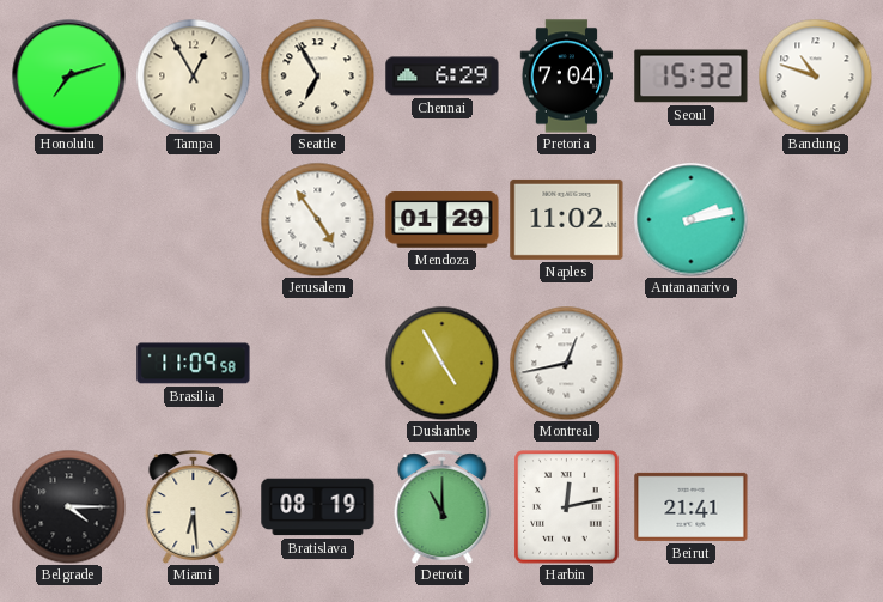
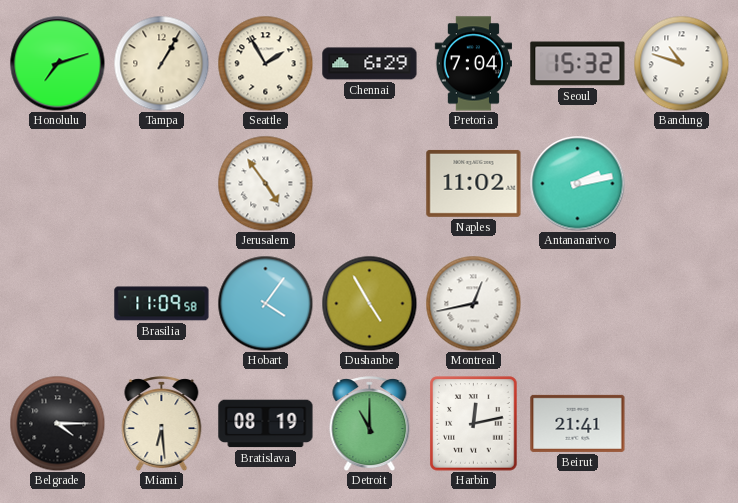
Tampa: 12:55 -> 1:05
Seattle: 6:55 -> 1:55
Mendoza: 01:29 -> none
Hobart: none -> 4:06
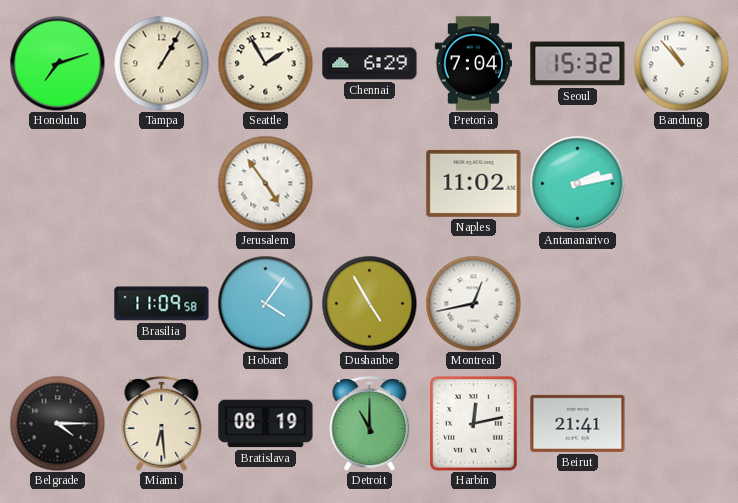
Bandung: 10:48 -> 10:53
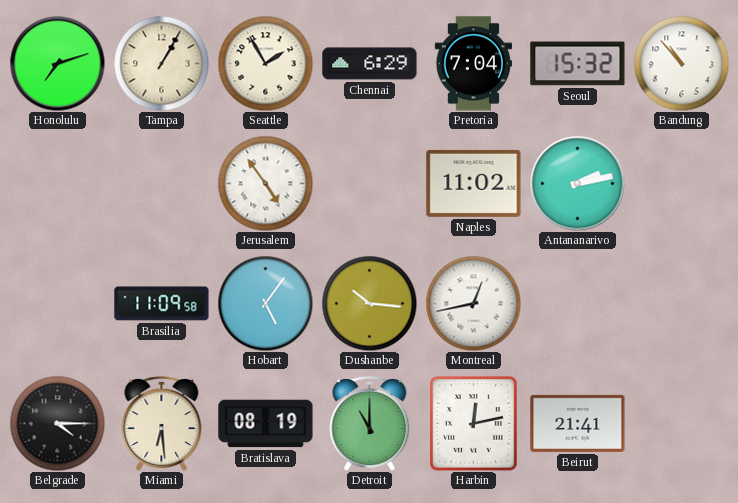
Hobart: 4:06 -> 5:06
Dushanbe: 4:55 -> 10:16
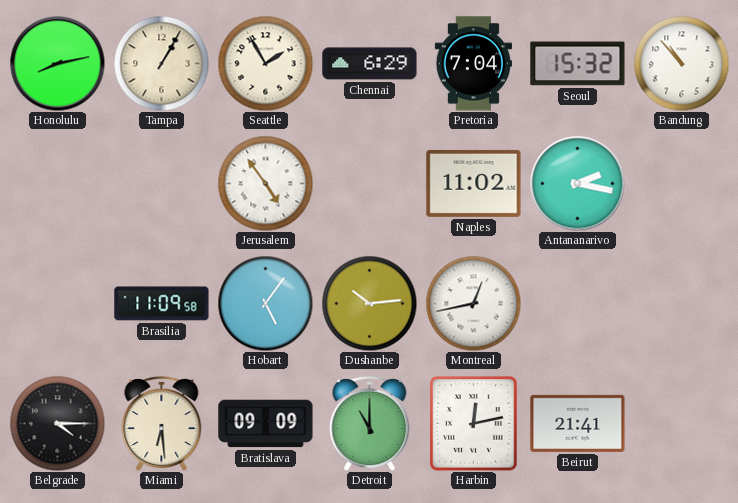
Honolulu: 7:12 -> 8:13
Antananarivo: 2:13 -> 2:17
Dushanbe: 10:16 -> 10:14
Bratislava: 08:19 -> 09:09
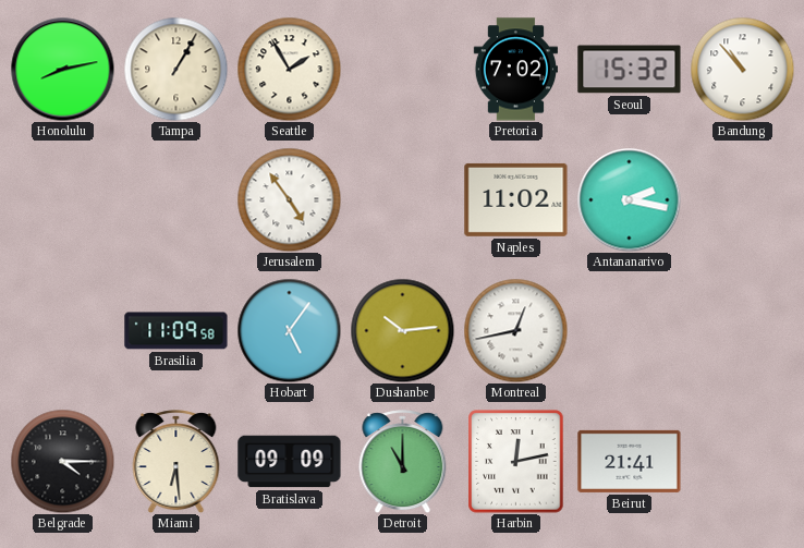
Chennai: 6:29 -> none
Pretoria: 7:04 -> 7:02
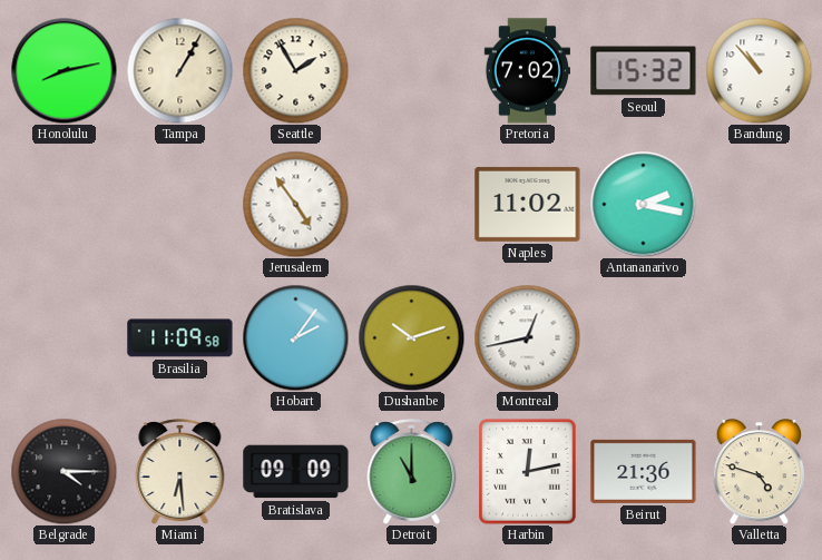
Hobart: 5:06 -> 2:06
Dushanbe: 10:14 -> 10:12
Beirut: 21:41 -> 21:36
Valletta: none -> 4:48
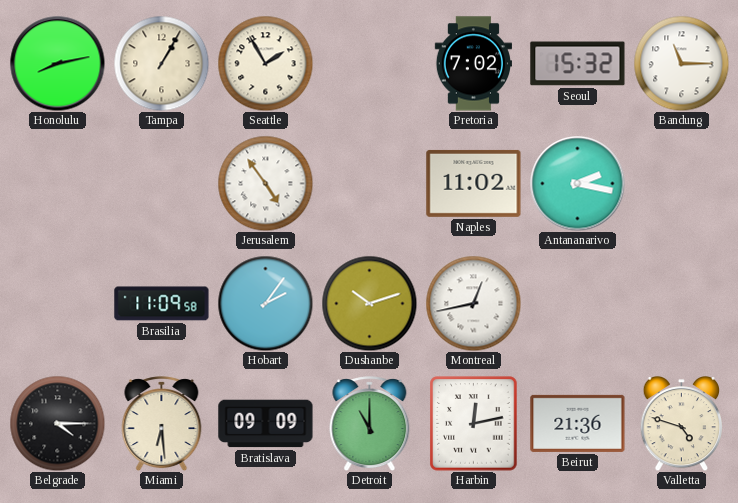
Bandung: 10:53 -> 11:15
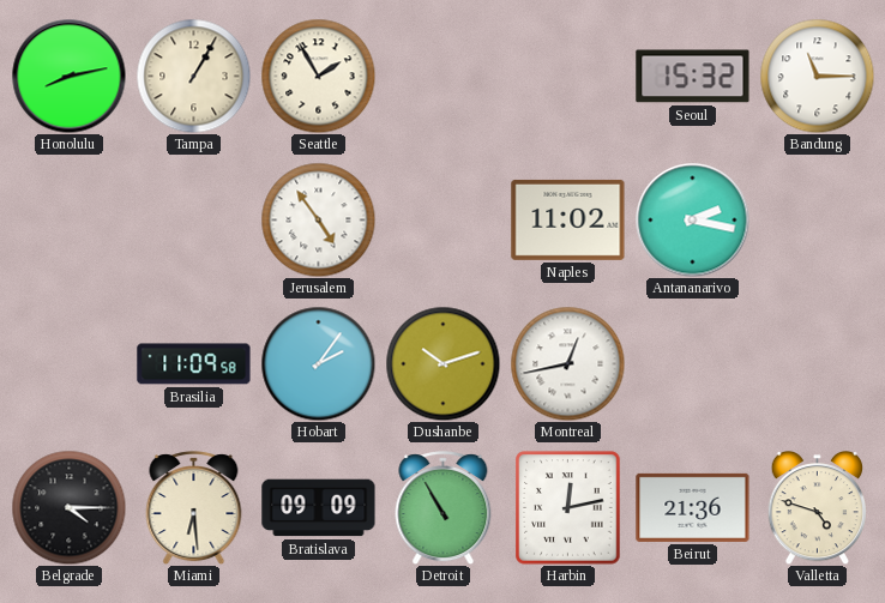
Pretoria: 7:02 -> none
Detroit: 11:00 -> 10:55
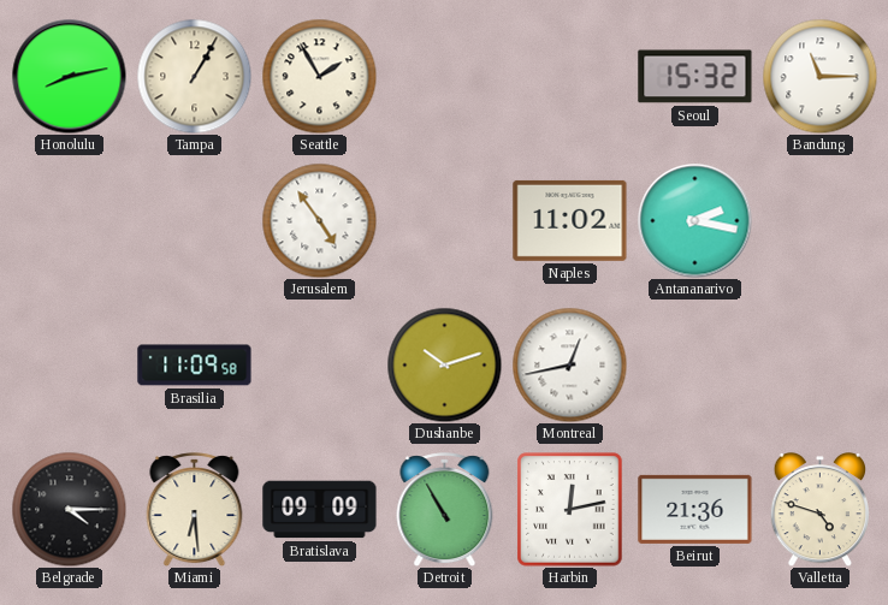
Hobart: 2:06 -> none
